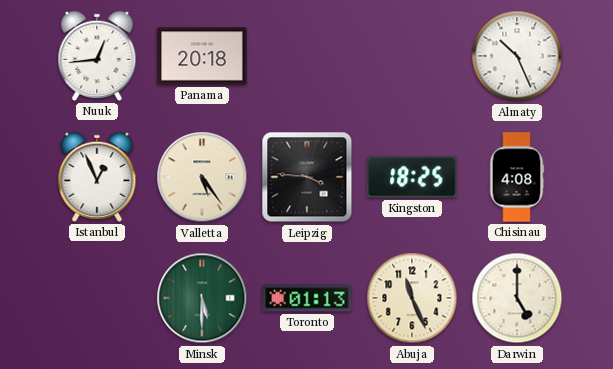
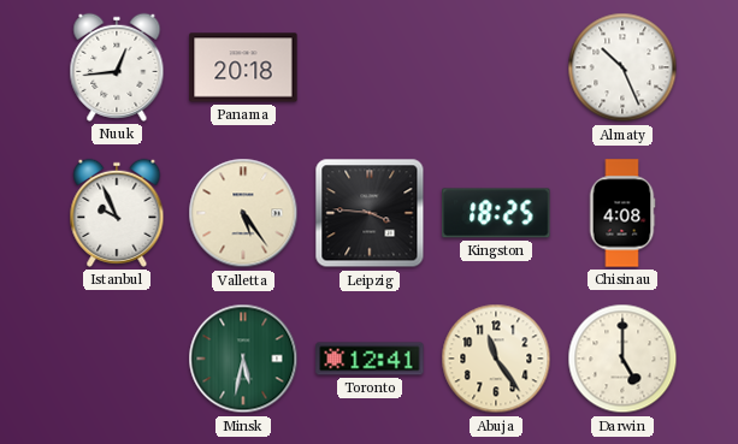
Istanbul: 12:56 -> 9:56
Minsk: 5:30 -> 5:32
Toronto: 01:13 -> 12:41
Abuja: 11:26 -> 11:24
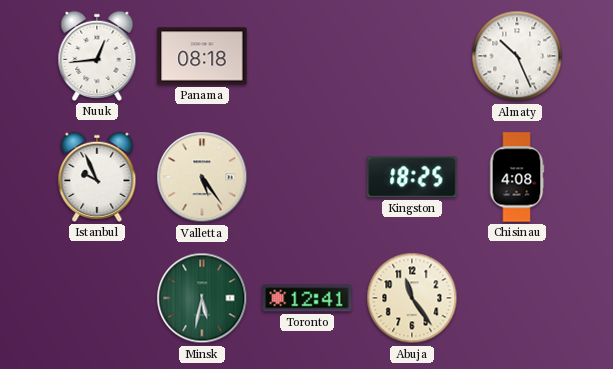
Panama: 20:18 -> 08:18
Leipzig: 3:46 -> none
Darwin: 5:00 -> none
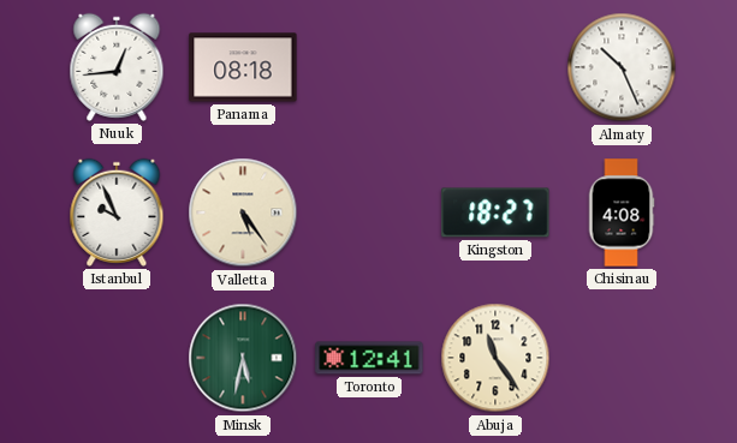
Kingston: 18:25 -> 18:27
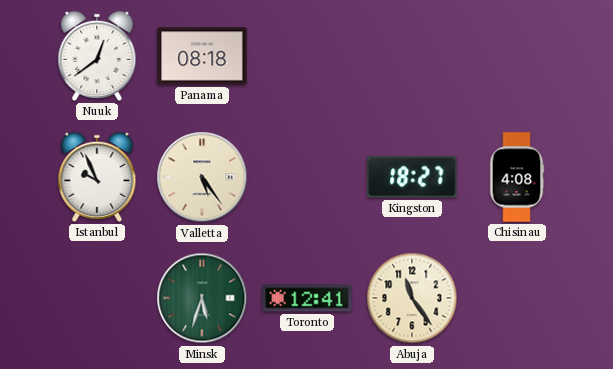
Nuuk: 12:44 -> 12:39
Almaty: 10:26 -> none
Minsk: 5:32 -> 5:33
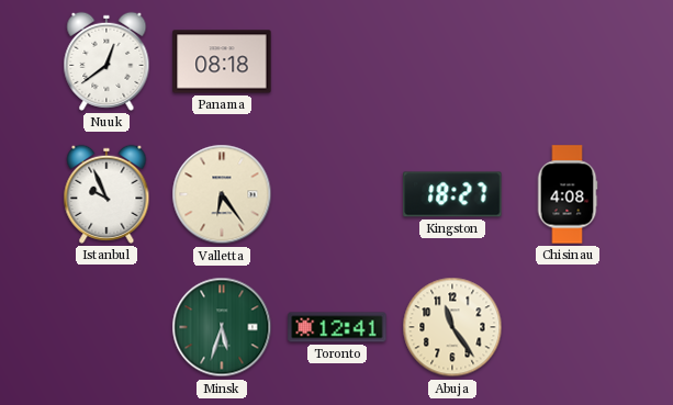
Valletta: 5:24 -> 6:24
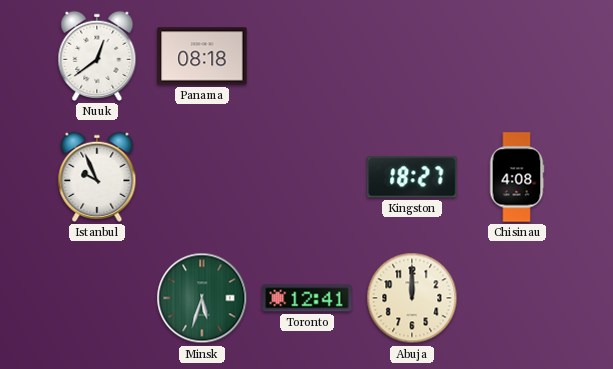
Valletta: 6:24 -> none
Abuja: 11:24 -> 12:00
